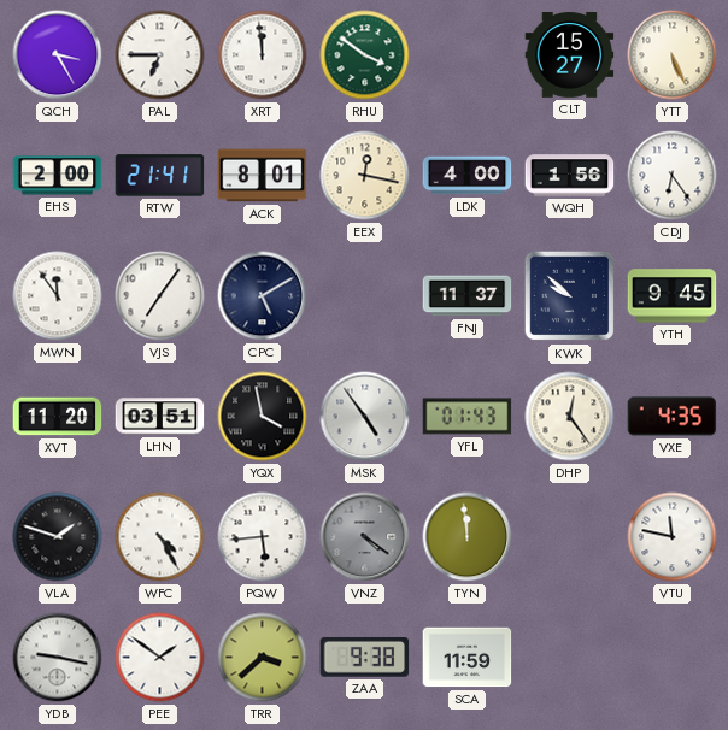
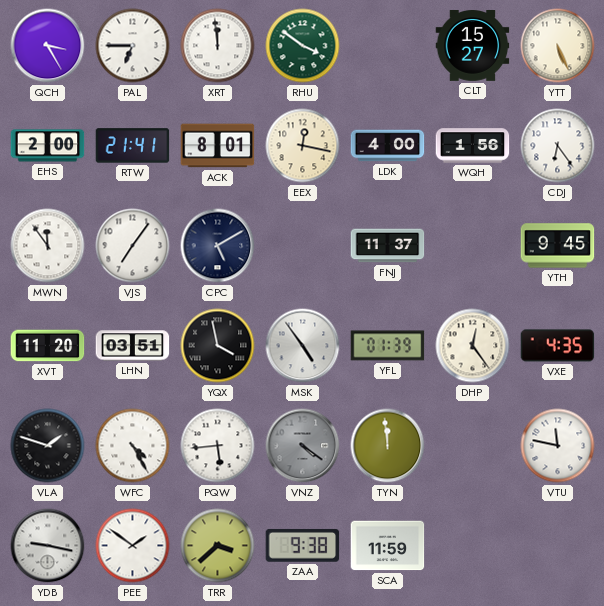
KWK: 9:52 -> none
YFL: 01:43 -> 01:39
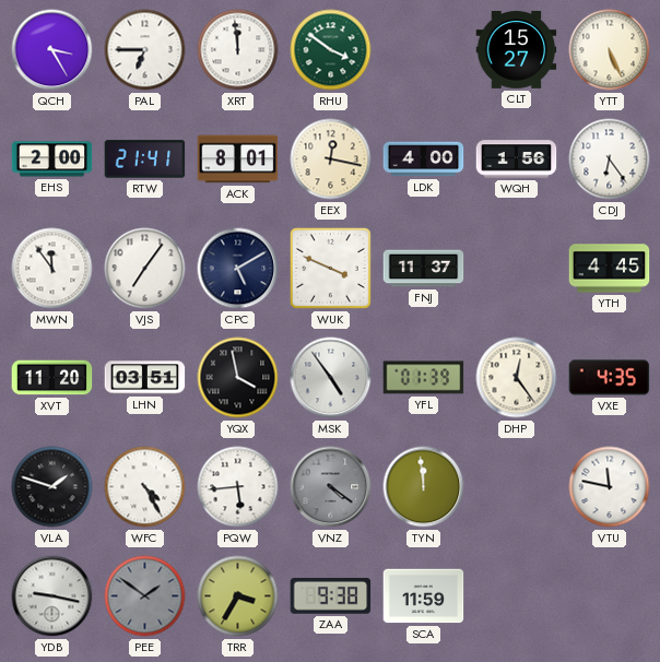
WUK: none -> 3:49
YTH: 9:45 -> 4:45
PEE dial: white -> grey
TRR: 3:38 -> 3:35
